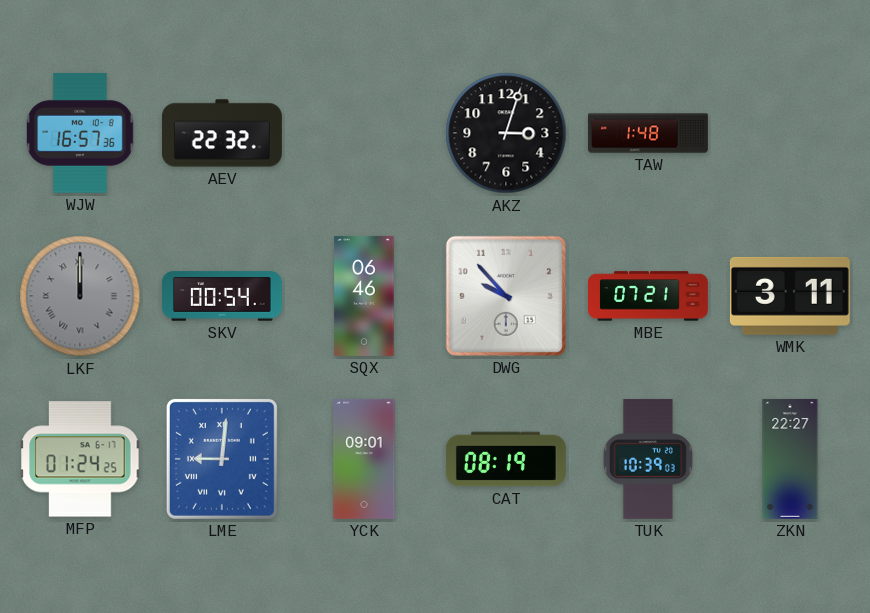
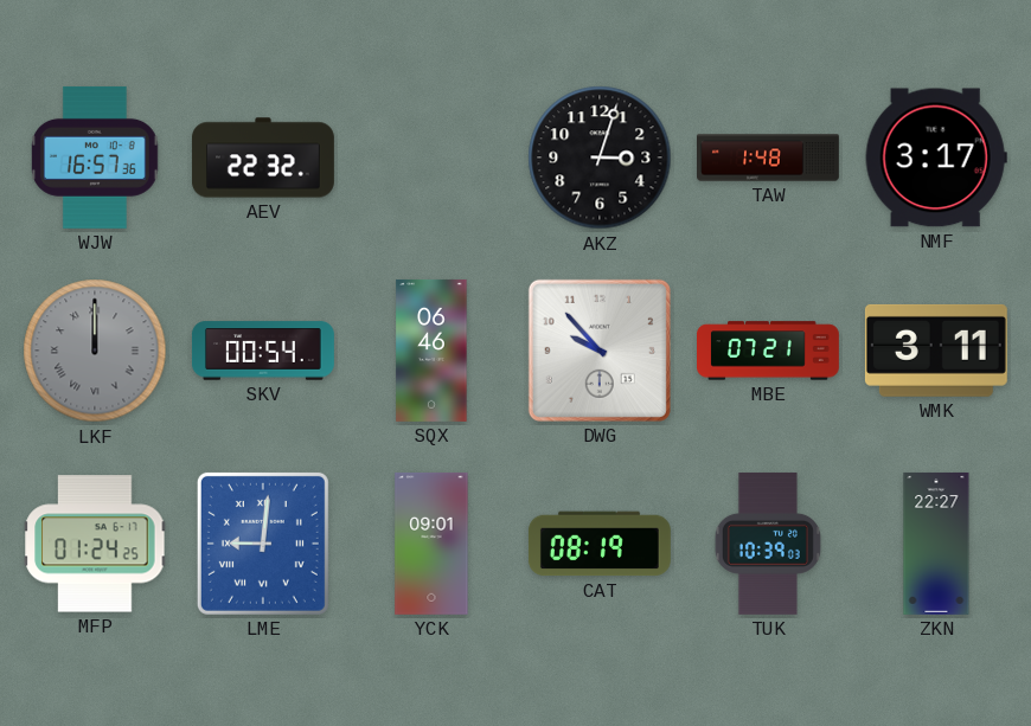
NMF: none -> 3:17
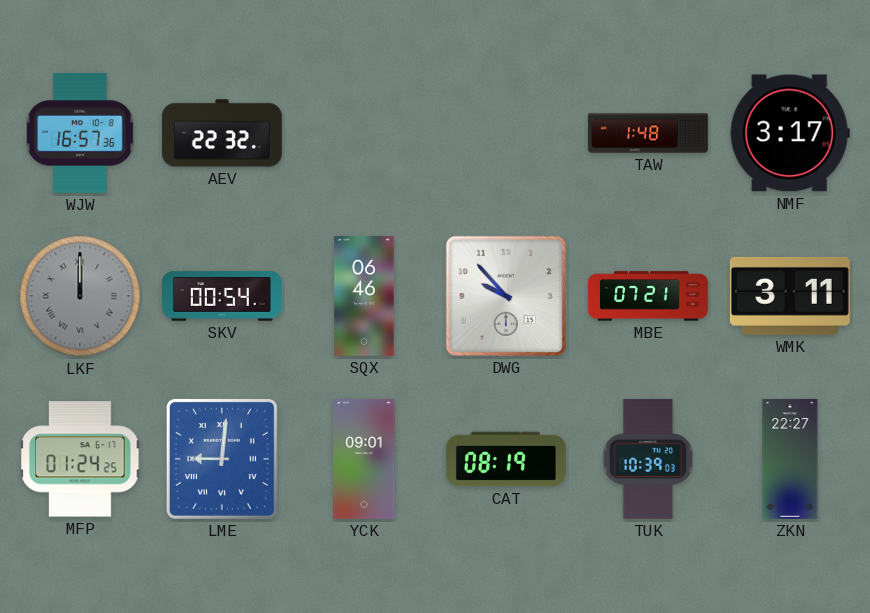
AKZ: 3:03 -> none
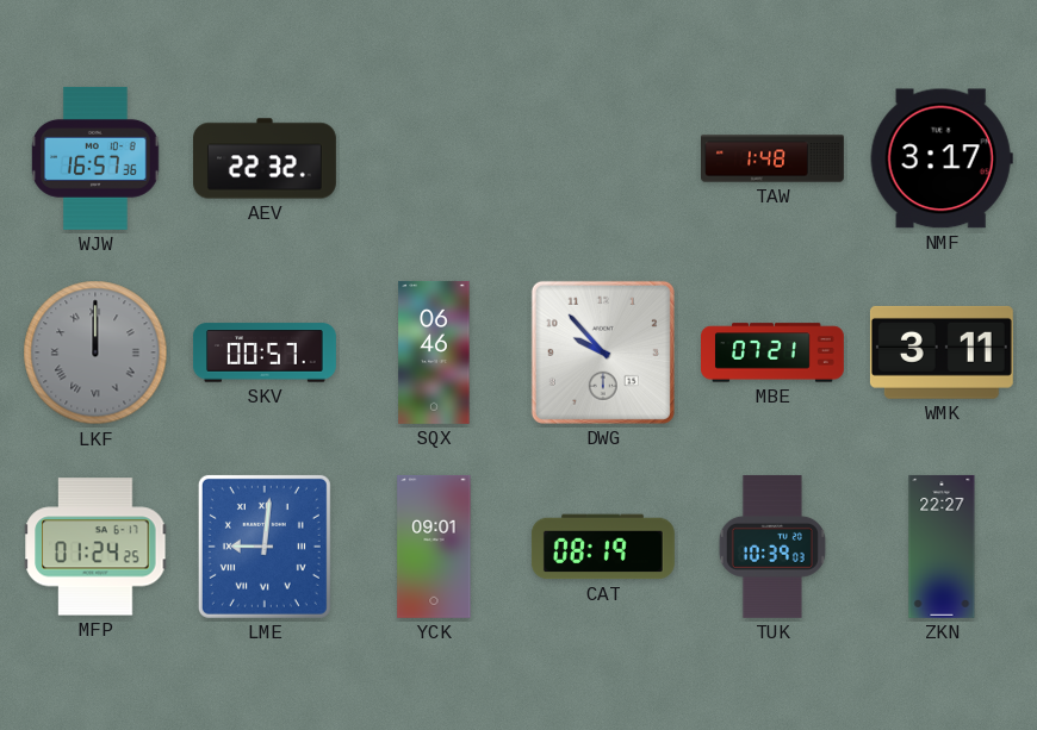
SKV: 00:54 -> 00:57
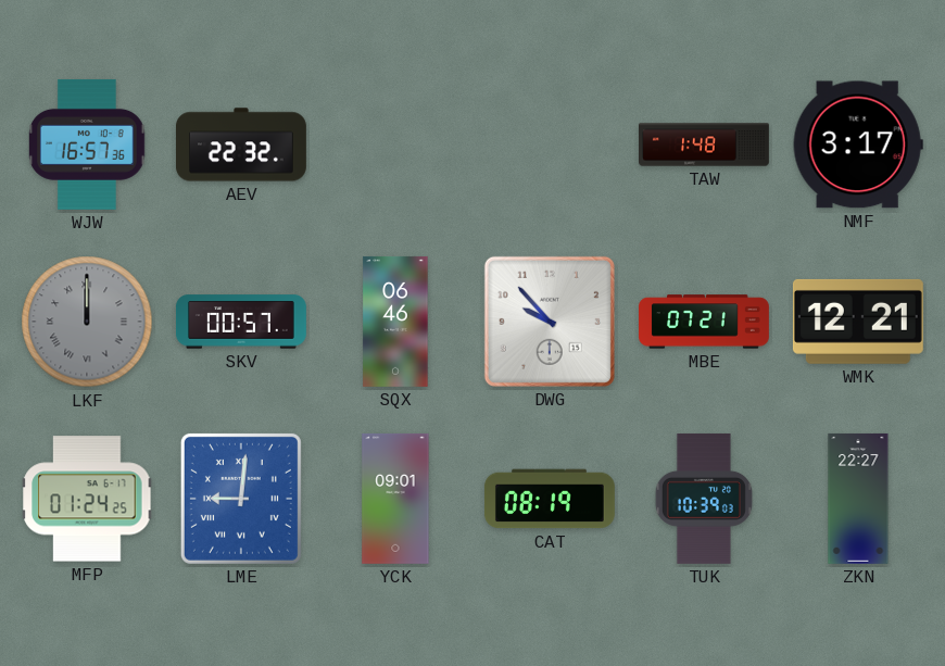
WMK: 3:11 -> 12:21
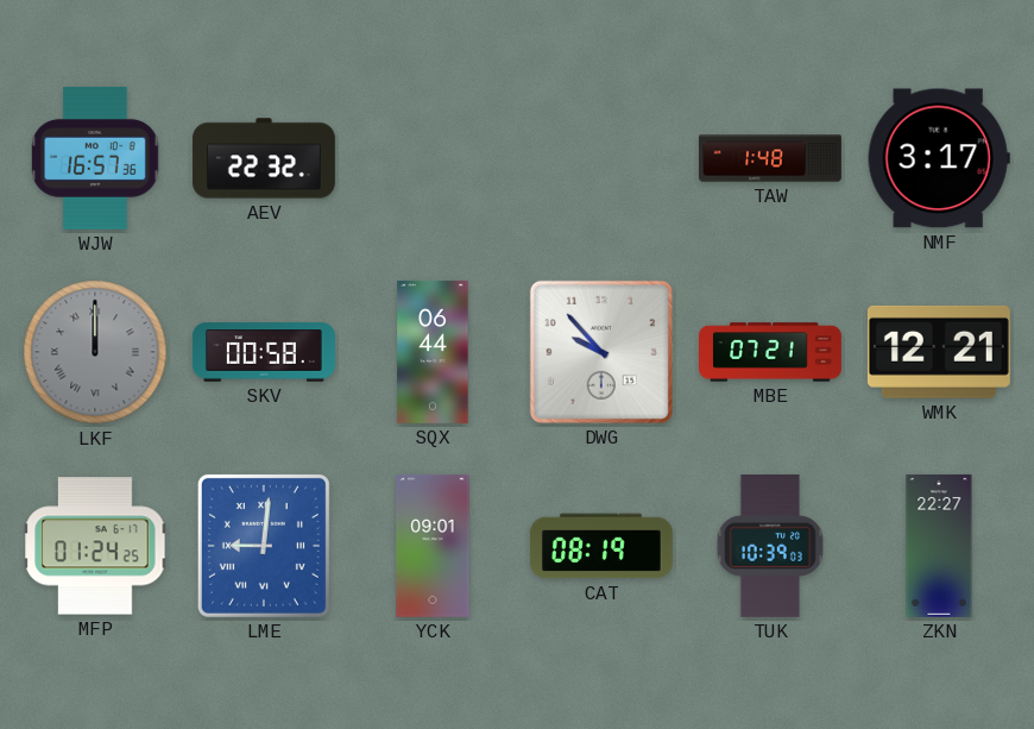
SKV: 00:57 -> 00:58
SQX: 06:46 -> 06:44
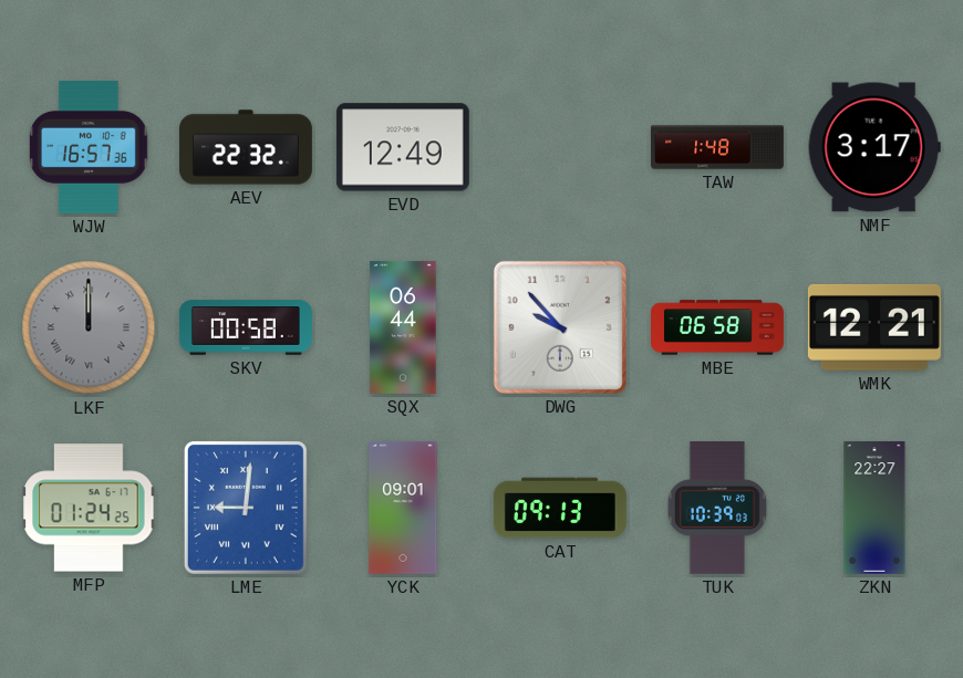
EVD: none -> 12:49
MBE: 07:21 -> 06:58
CAT: 08:19 -> 09:13
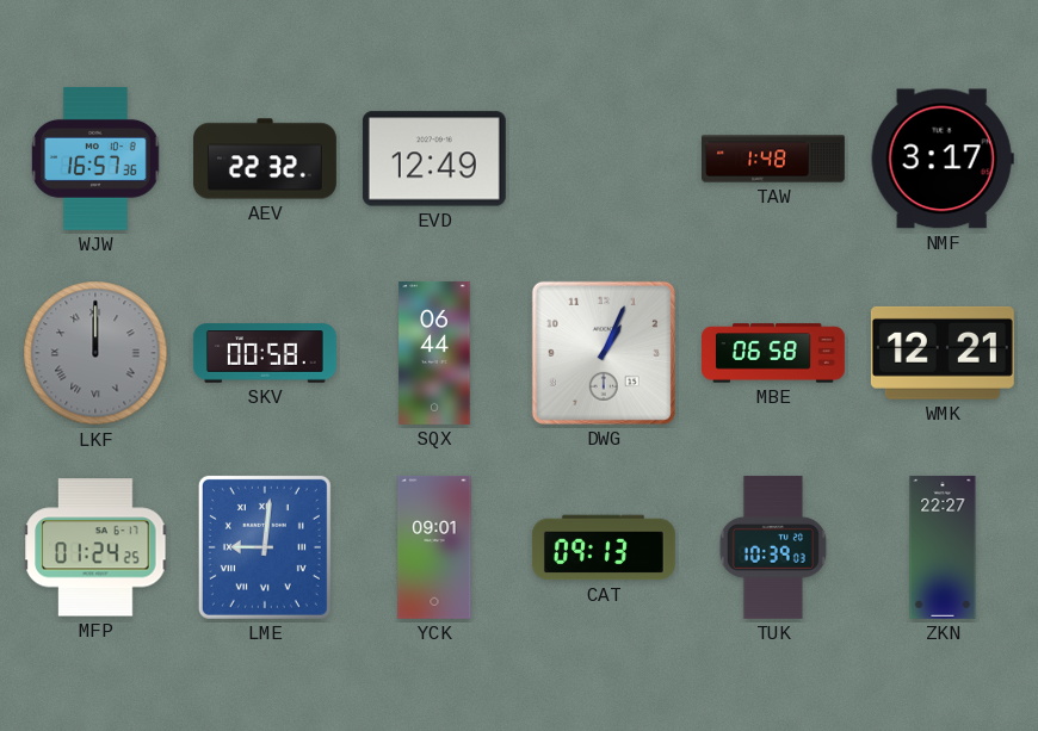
DWG: 9:53 -> 1:04
